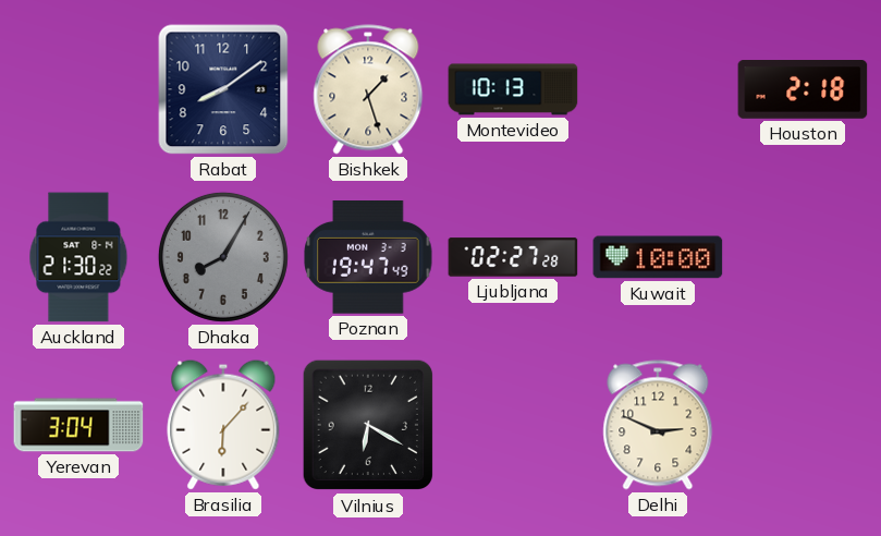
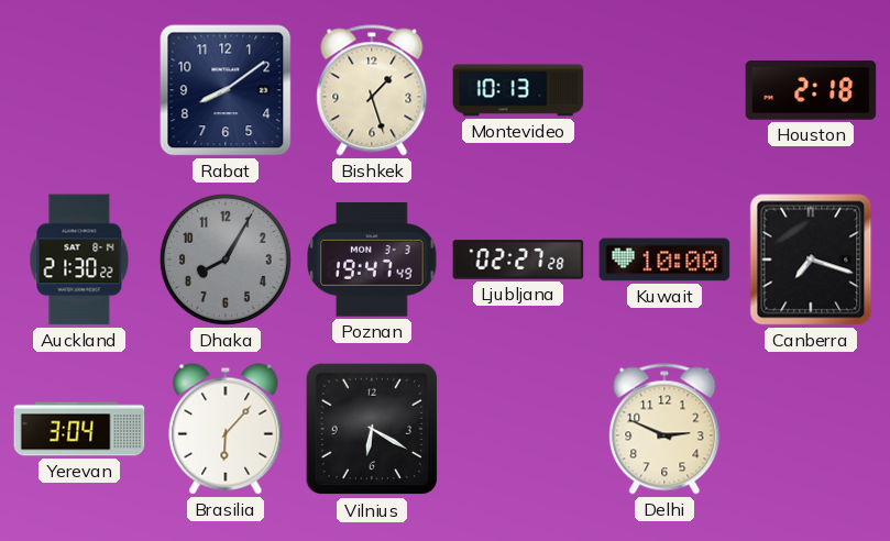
Canberra: none -> 7:18
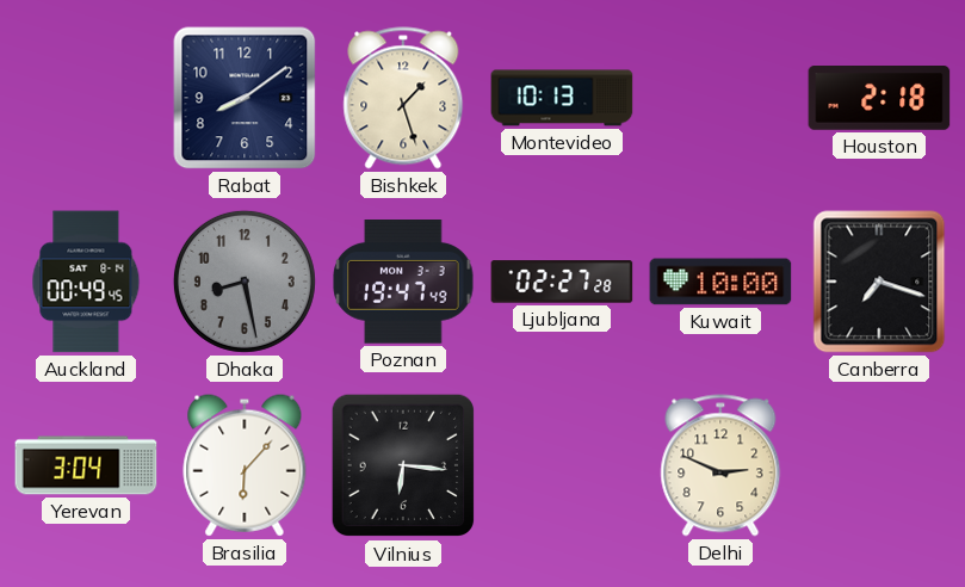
Auckland: 21:30 -> 00:49
Dhaka: 8:05 -> 8:28
Vilnius: 6:20 -> 6:16
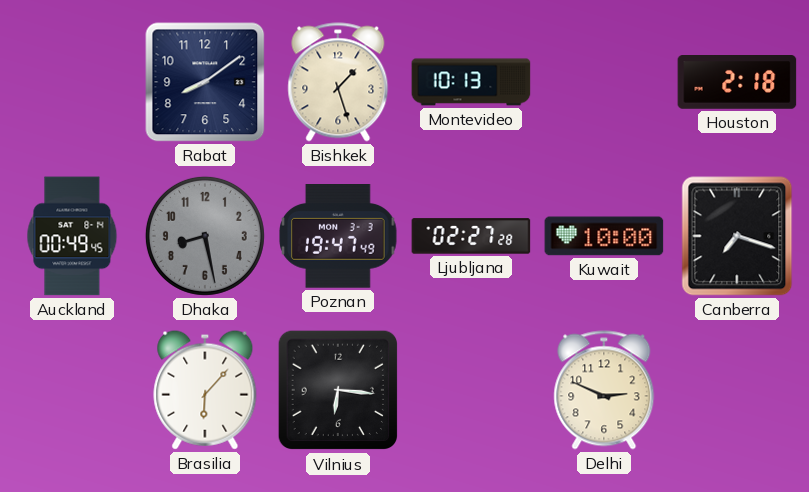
Yerevan: 3:04 -> none
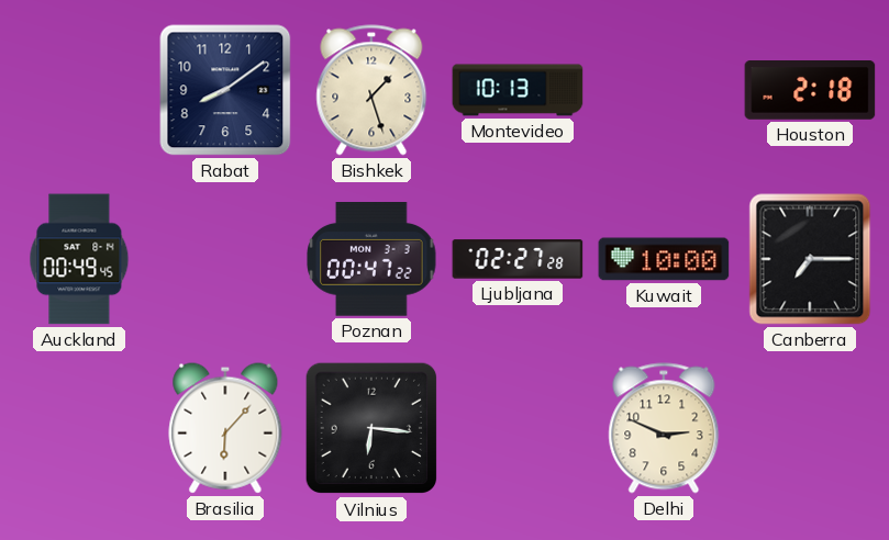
Dhaka: 8:28 -> none
Poznan: 19:47 -> 00:47
Canberra: 7:18 -> 7:15
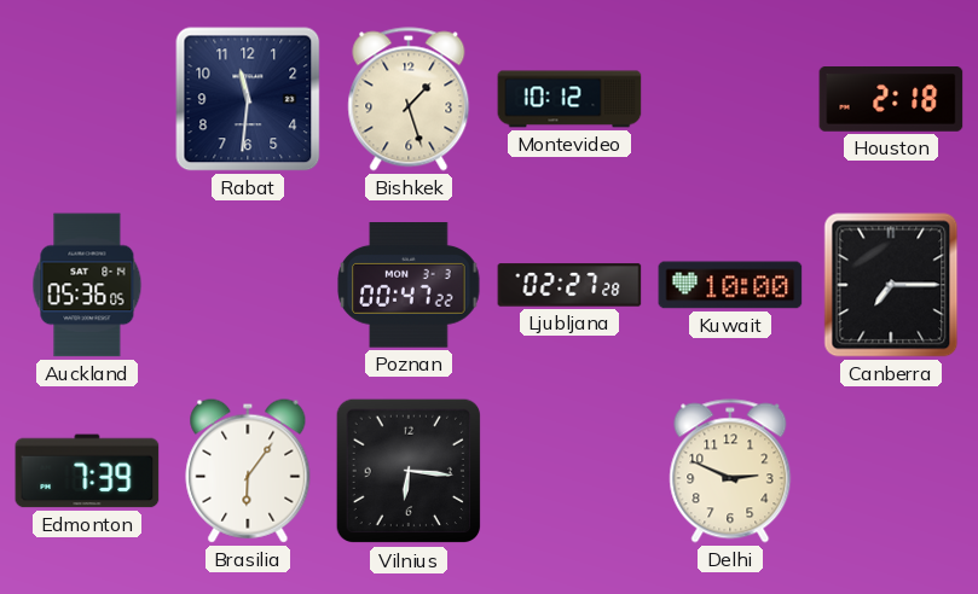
Rabat: 8:09 -> 11:31
Montevideo: 10:13 -> 10:12
Auckland: 00:49 -> 05:36
Edmonton: none -> 7:39
Brasilia: 6:07 -> 6:06
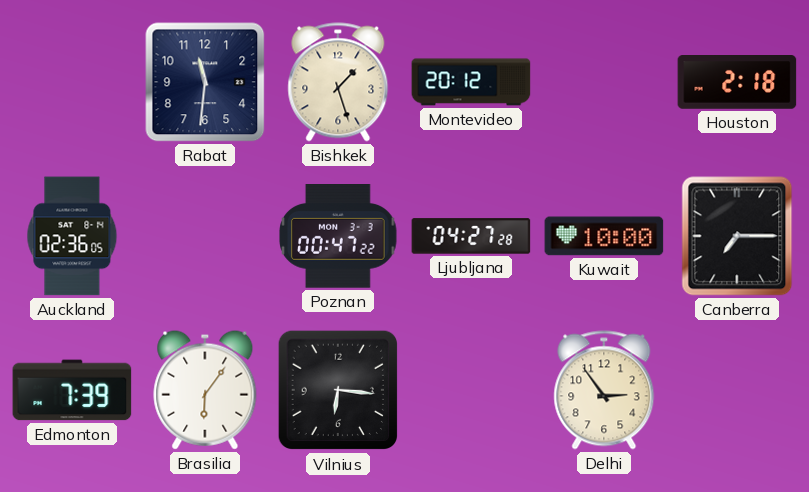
Montevideo: 10:12 -> 20:12
Auckland: 05:36 -> 02:36
Ljubljana: 02:27 -> 04:27
Delhi: 2:49 -> 2:54
